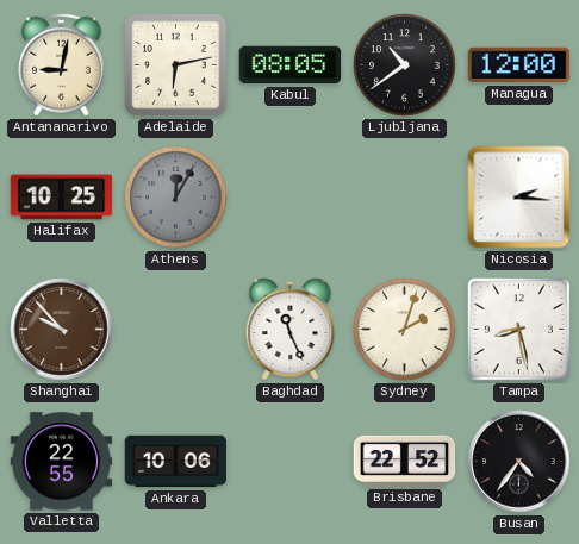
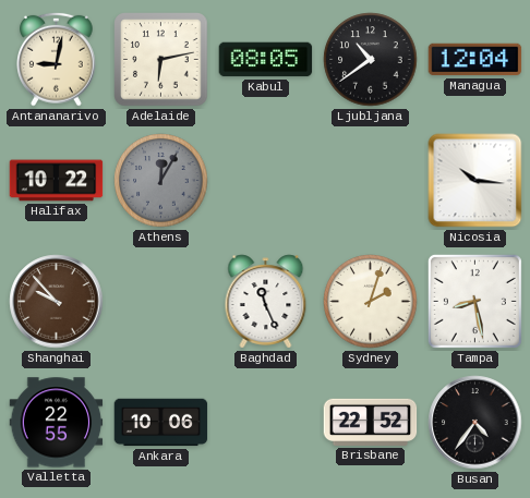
Managua: 12:00 -> 12:04
Halifax: 10:25 -> 10:22
Nicosia: 2:16 -> 10:16
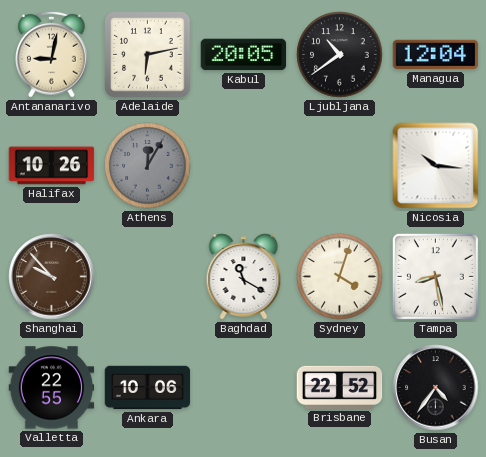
Kabul: 08:05 -> 20:05
Halifax: 10:22 -> 10:26
Baghdad: 11:26 -> 11:20
Sydney: 2:03 -> 4:03
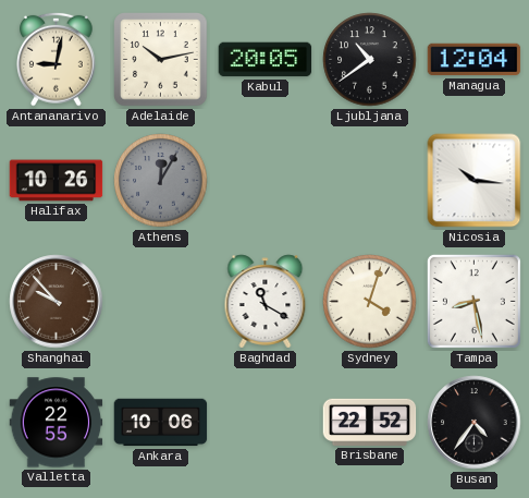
Adelaide: 6:13 -> 10:13
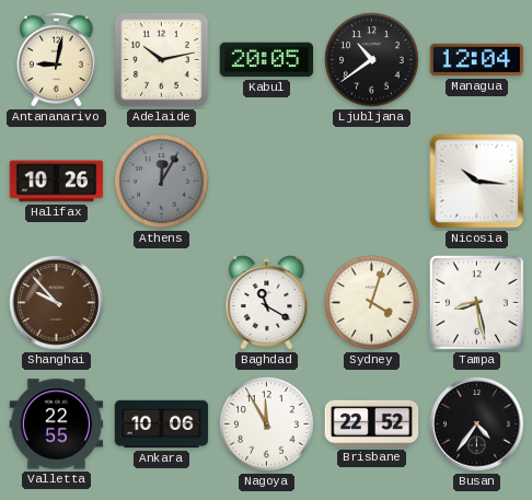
Nagoya: none -> 11:55
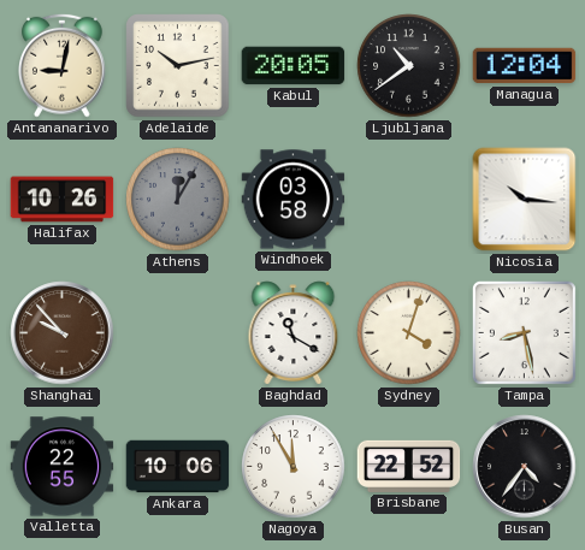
Windhoek: none -> 03:58
